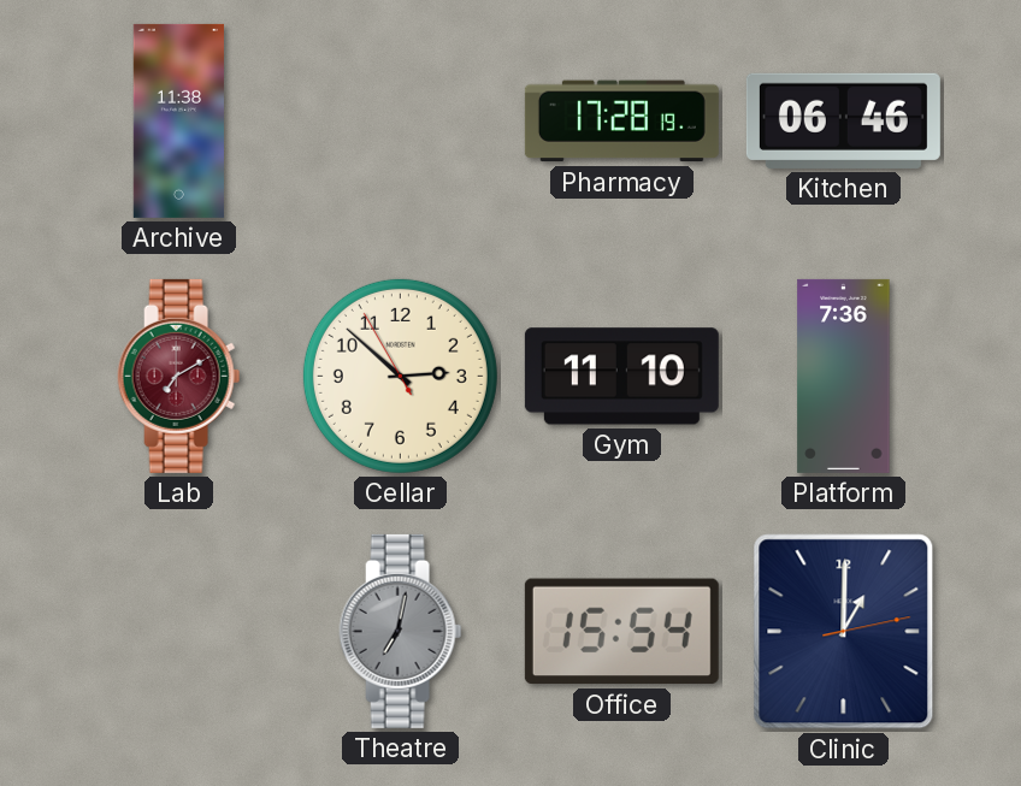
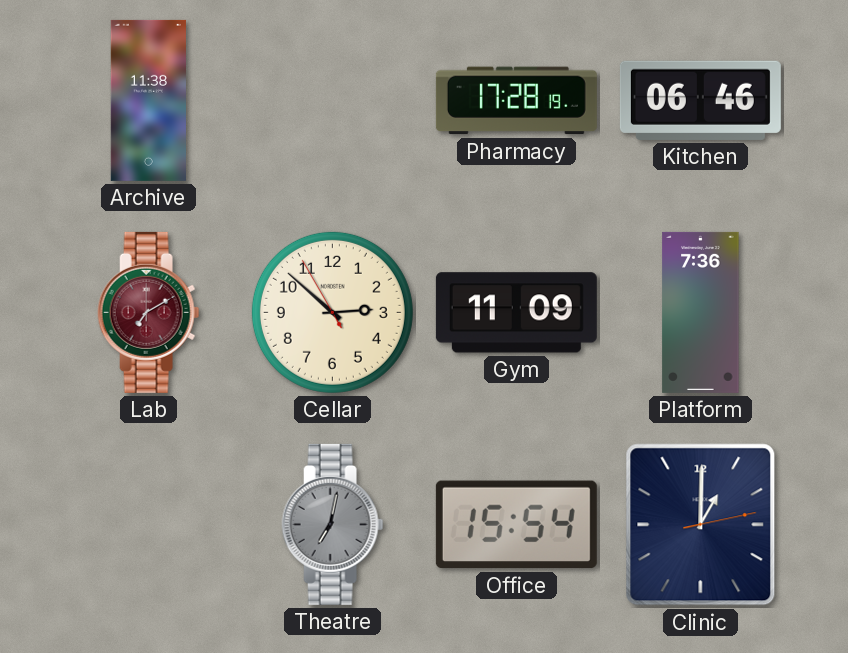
Gym: 11:10 -> 11:09
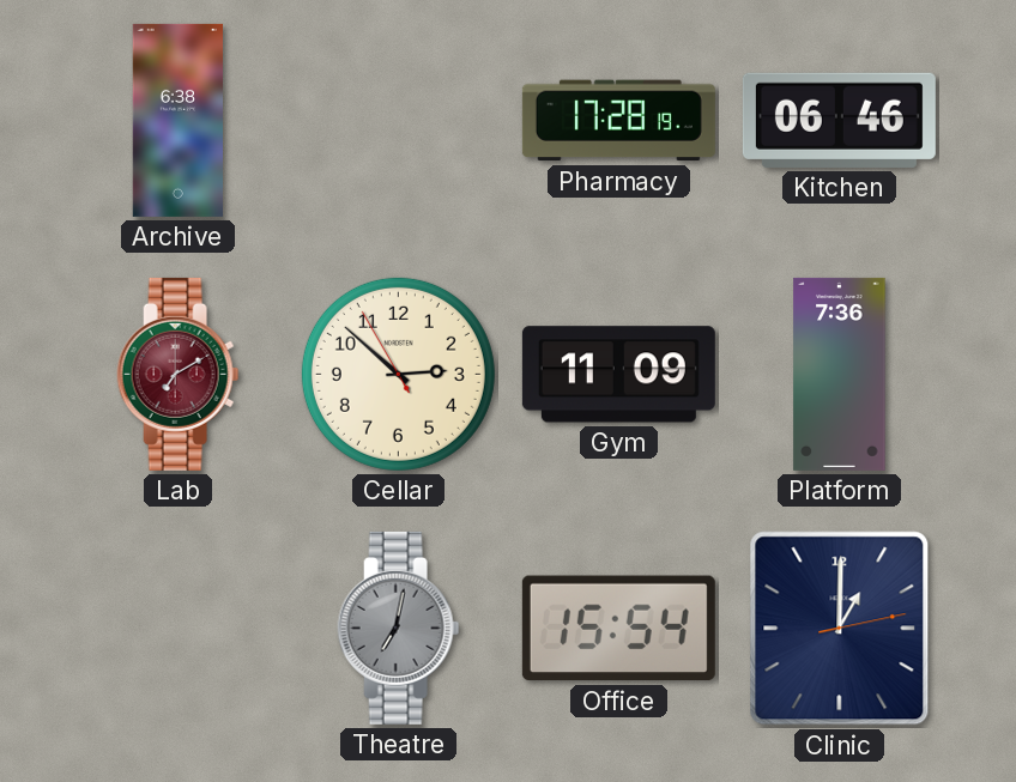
Archive: 11:38 -> 6:38
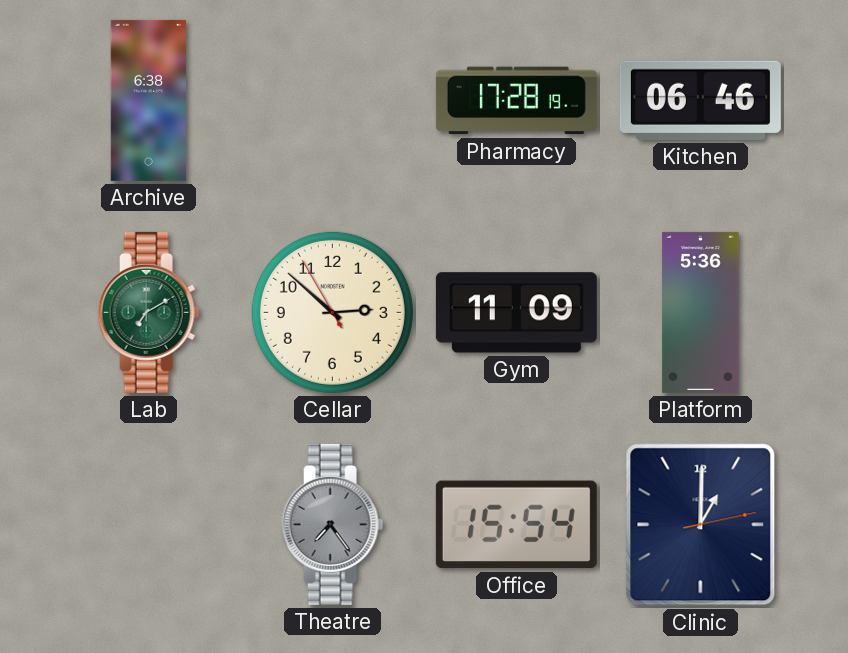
Lab dial: burgundy -> green
Platform: 7:36 -> 5:36
Theatre: 7:02 -> 7:24
